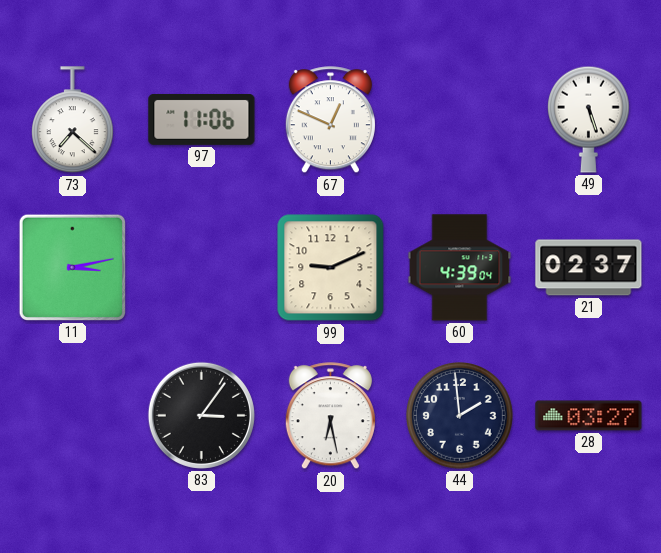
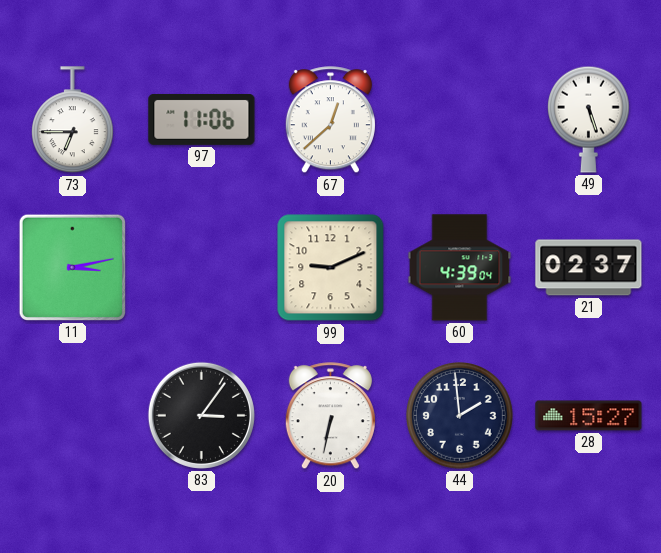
73: 7:22 -> 6:45
67: 12:49 -> 12:38
20: 6:28 -> 6:32
28: 03:27 -> 15:27
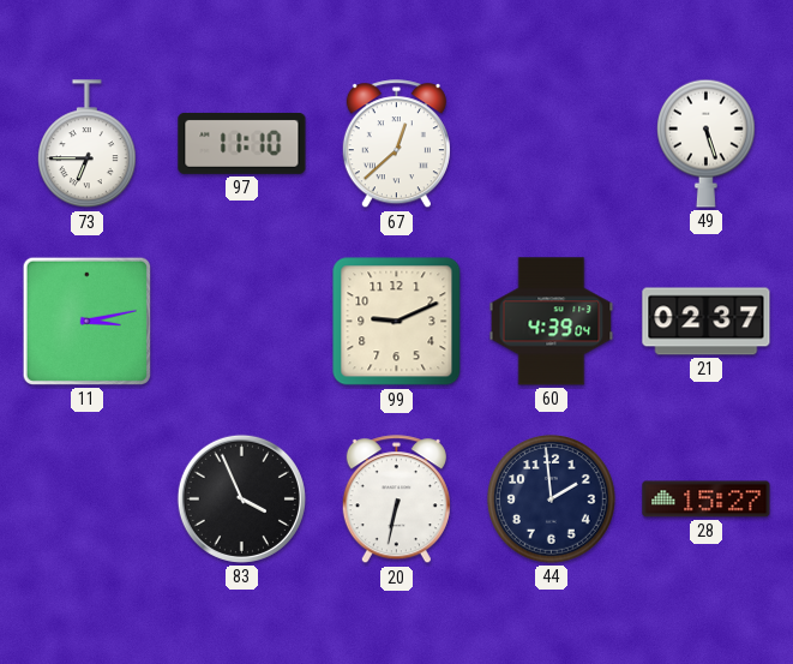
97: 11:06 -> 11:10
83: 3:06 -> 3:56
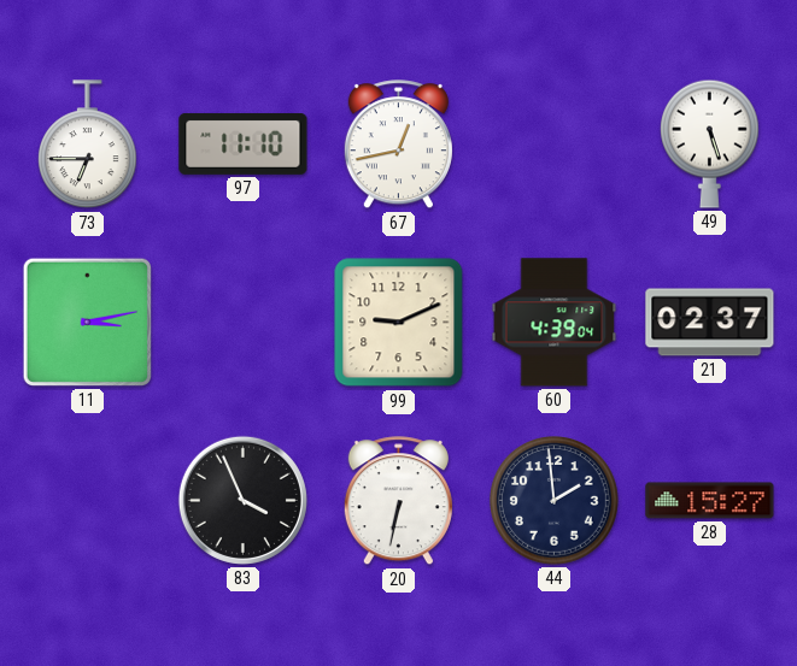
67: 12:38 -> 12:43
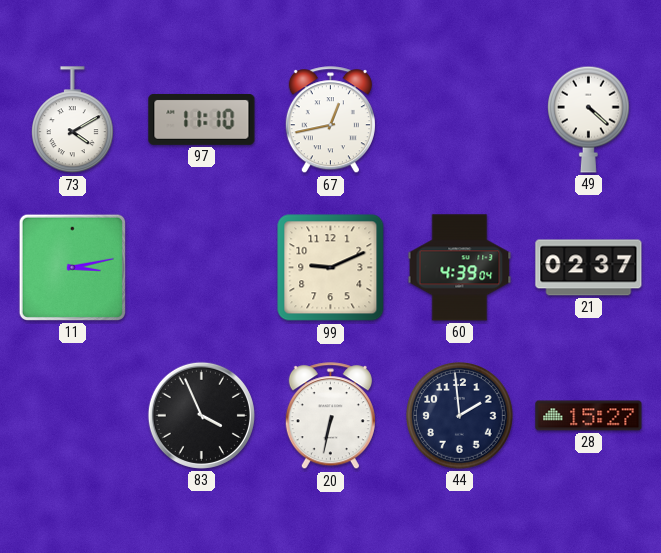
73: 6:45 -> 4:10
49: 5:27 -> 4:22
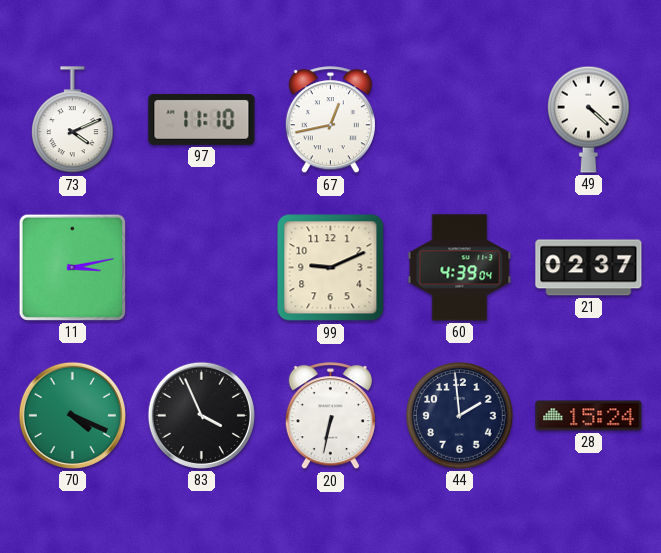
73: 4:10 -> 4:11
70: none -> 4:19
28: 15:27 -> 15:24
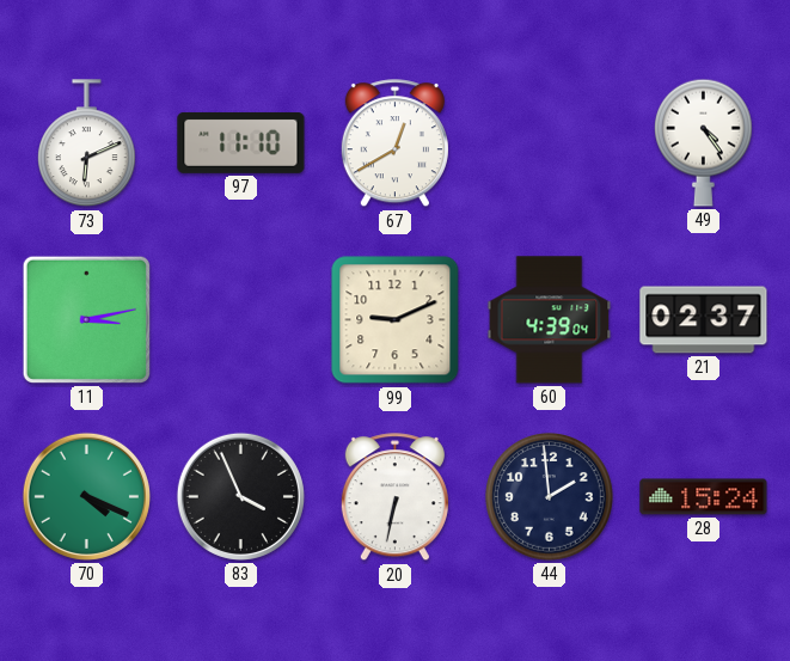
73: 4:11 -> 6:11
67: 12:43 -> 12:40
49: 4:22 -> 4:24
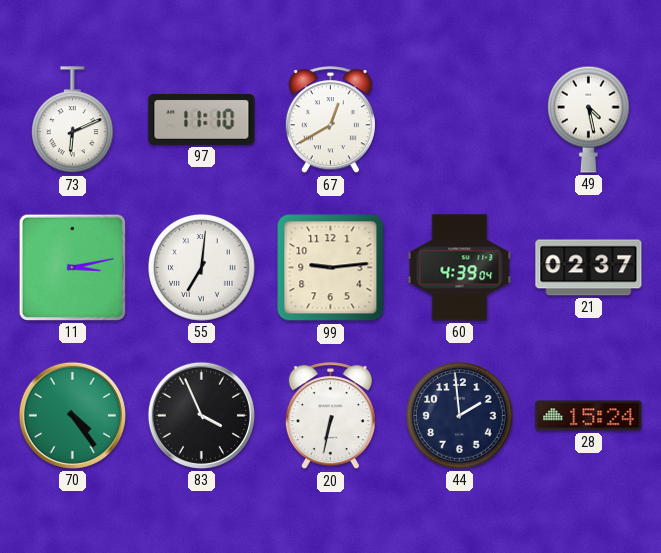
49: 4:24 -> 4:28
55: none -> 7:01
99: 9:11 -> 9:14
70: 4:19 -> 4:24
